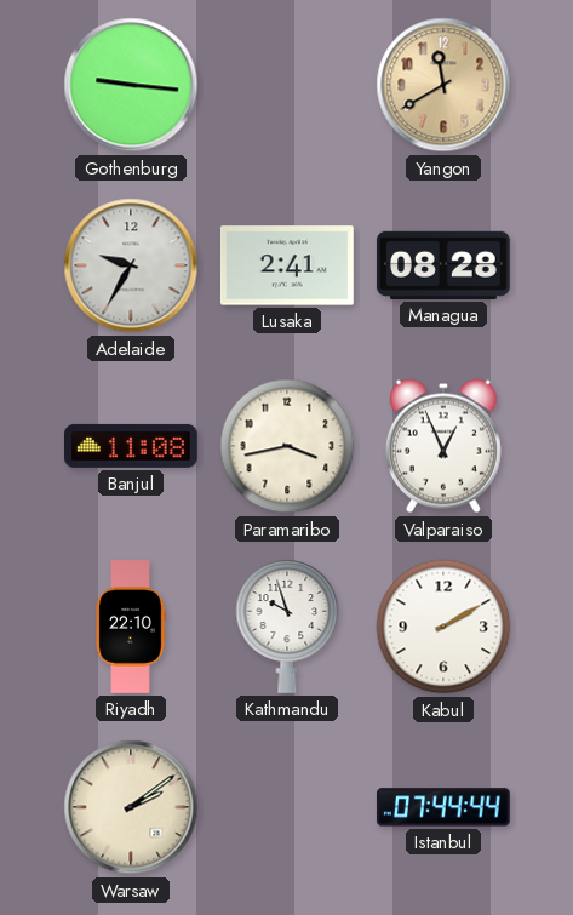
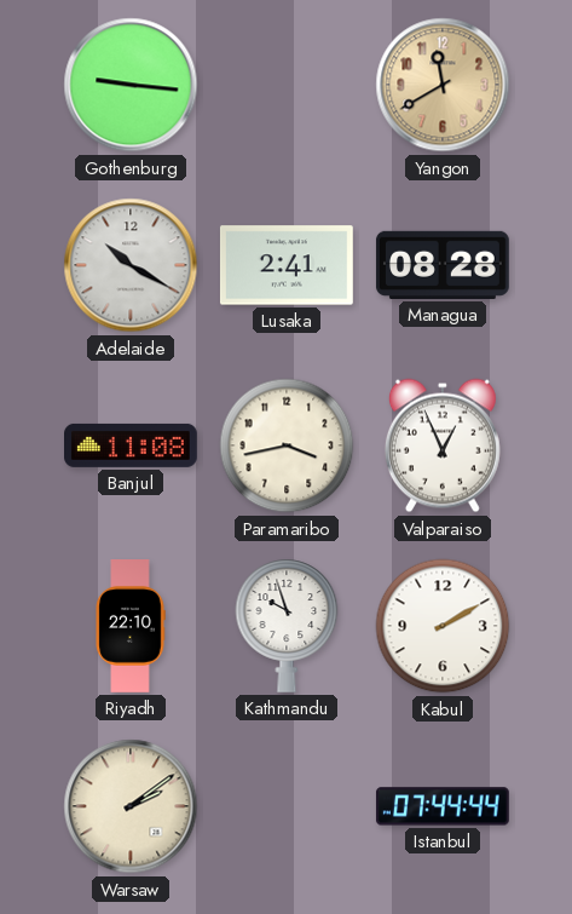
Adelaide: 9:35 -> 10:20
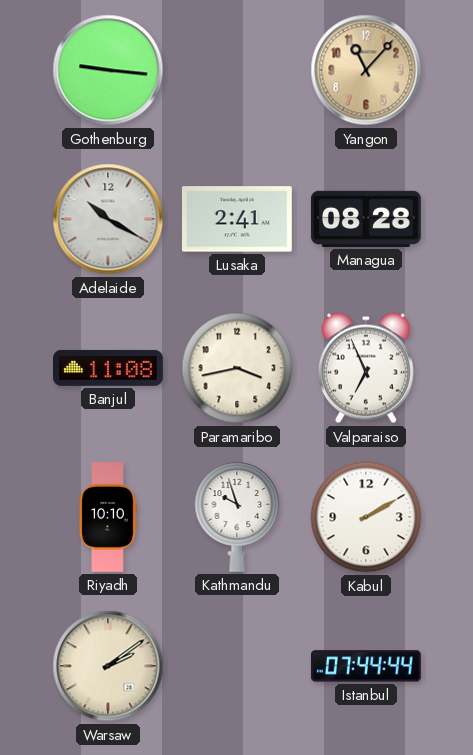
Yangon: 11:40 -> 11:07
Valparaiso: 12:56 -> 6:56
Riyadh: 22:10 -> 10:10
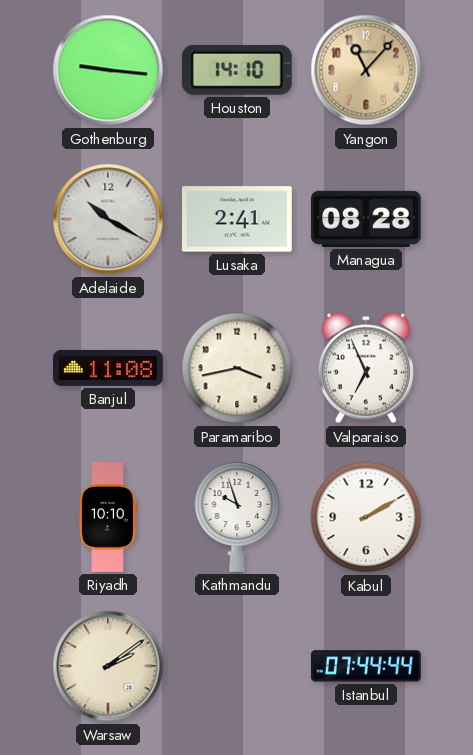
Houston: none -> 14:10
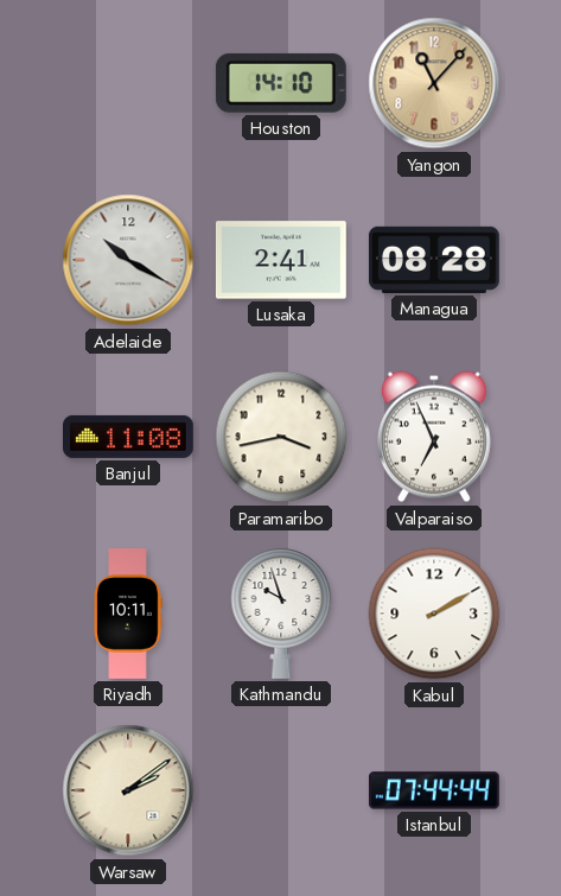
Gothenburg: 9:16 -> none
Riyadh: 10:10 -> 10:11
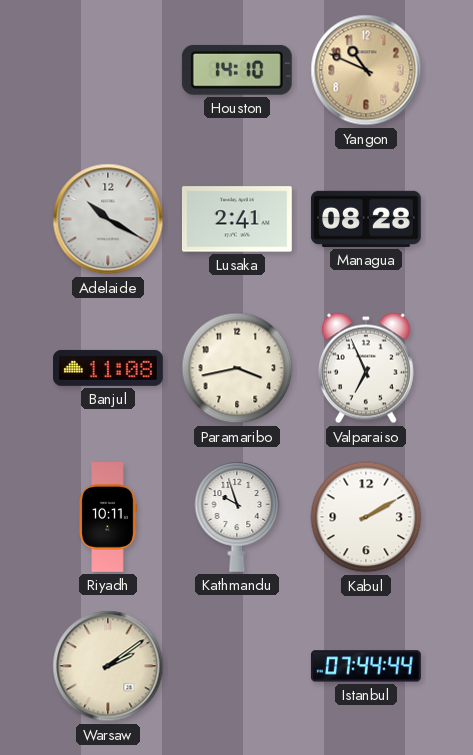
Yangon: 11:07 -> 10:49
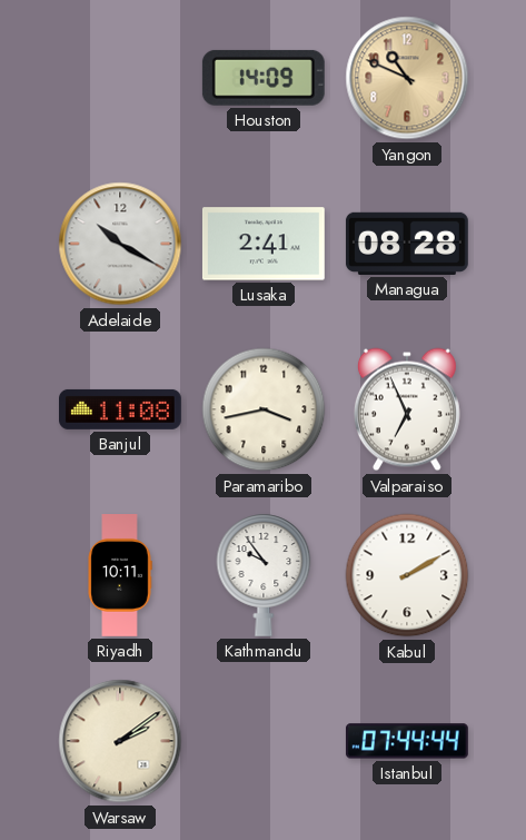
Houston: 14:10 -> 14:09
Kathmandu: 9:57 -> 9:54
